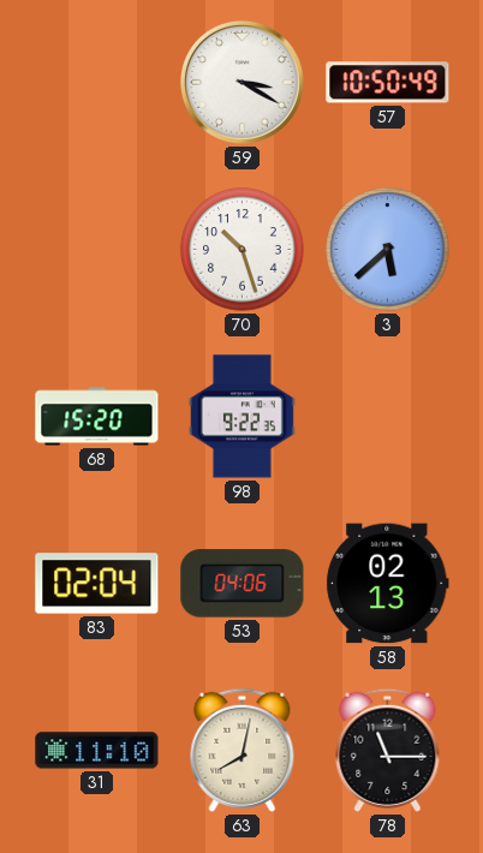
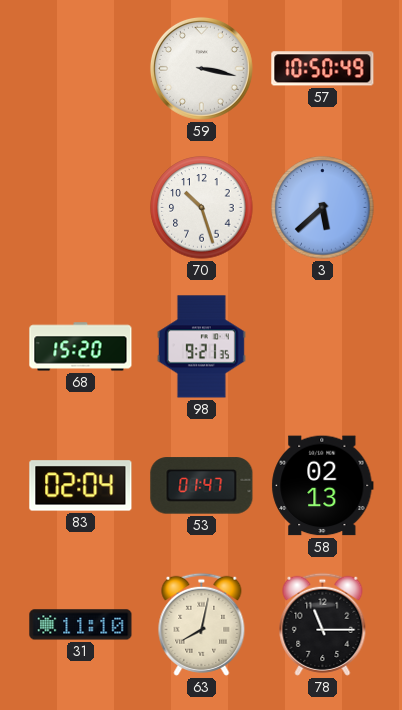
59: 3:20 -> 3:17
98: 9:22 -> 9:21
53: 04:06 -> 01:47
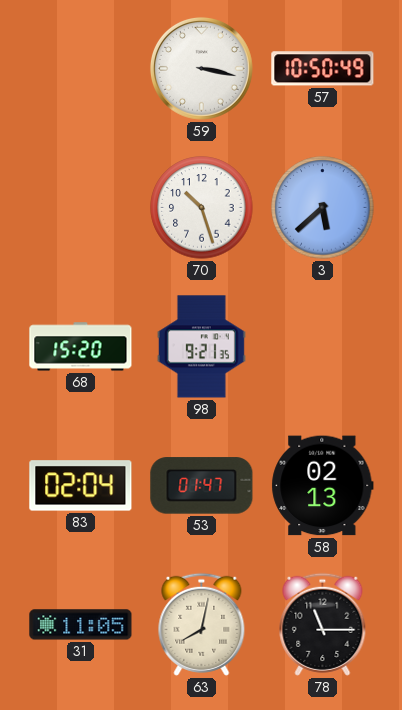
31: 11:10 -> 11:05
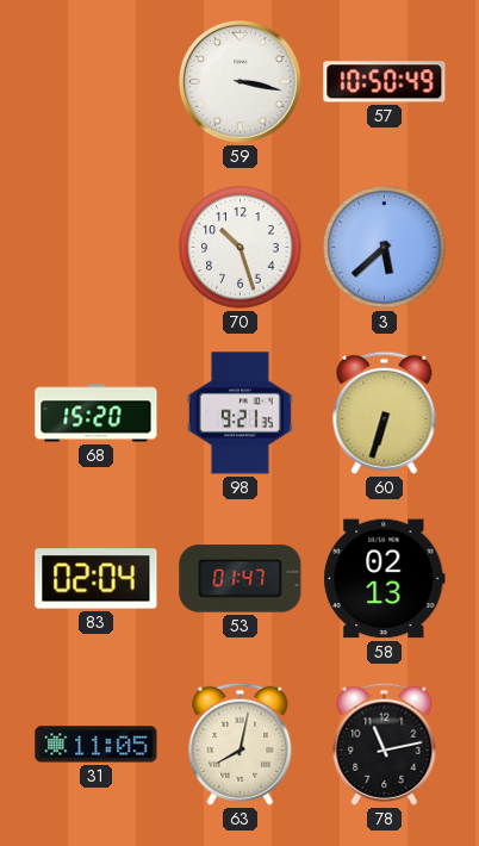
60: none -> 6:33
78: 11:15 -> 11:13
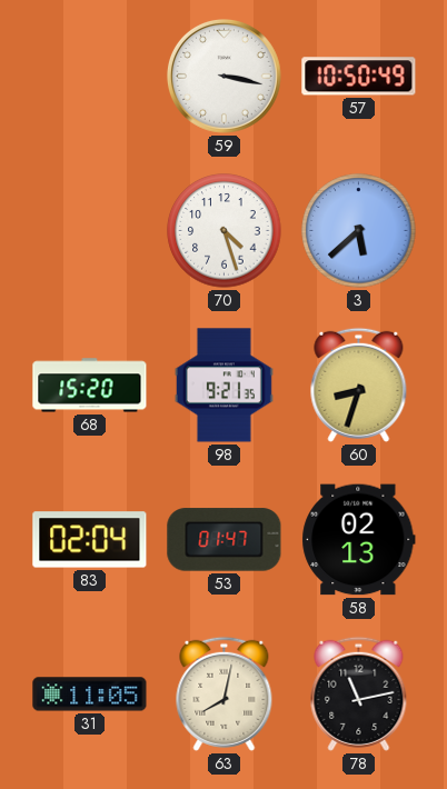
70: 10:27 -> 4:27
60: 6:33 -> 8:33
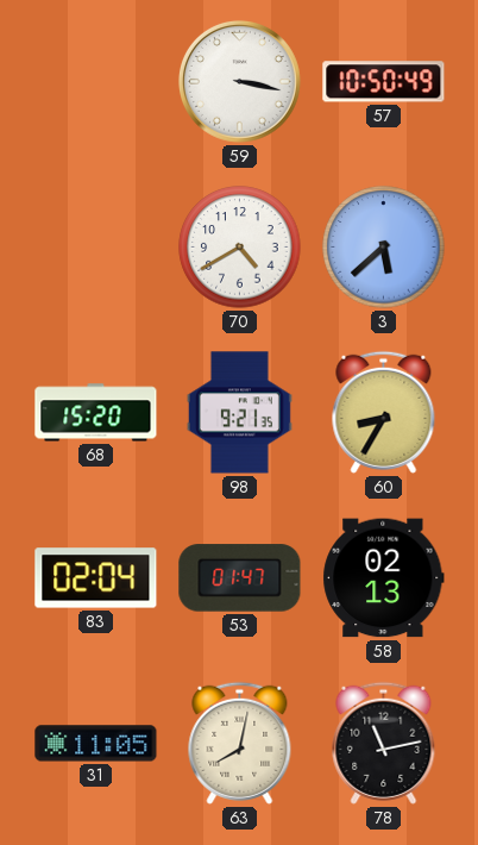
70: 4:27 -> 4:40
60: 8:33 -> 8:35
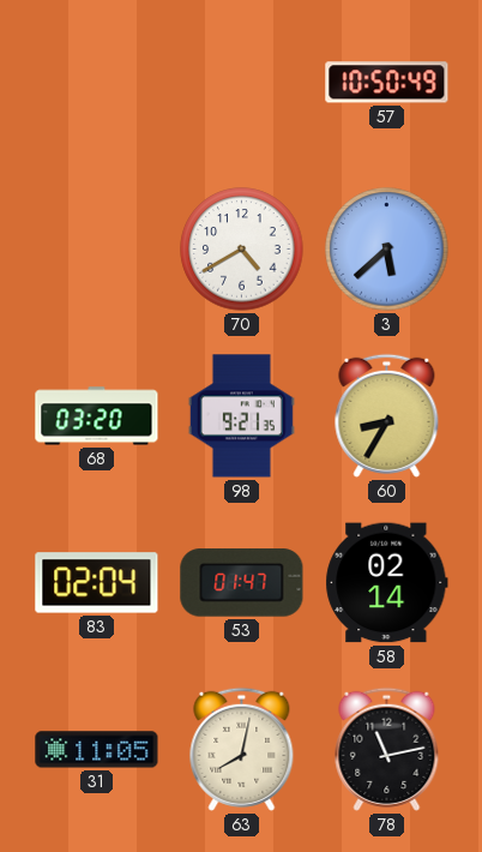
59: 3:17 -> none
68: 15:20 -> 03:20
58: 02:13 -> 02:14
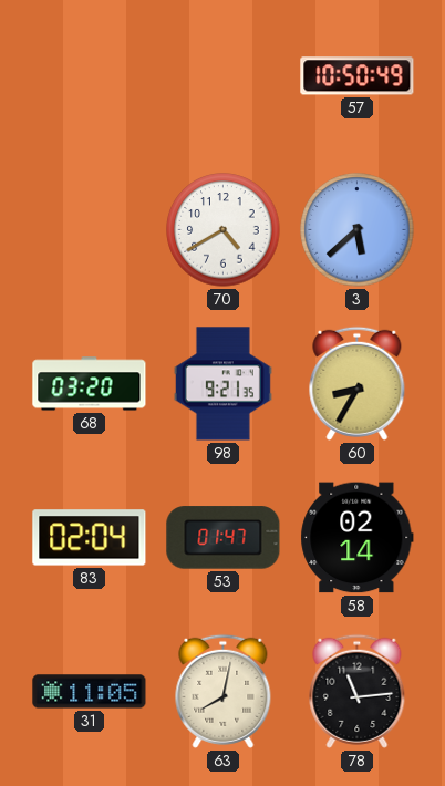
78: 11:13 -> 11:14
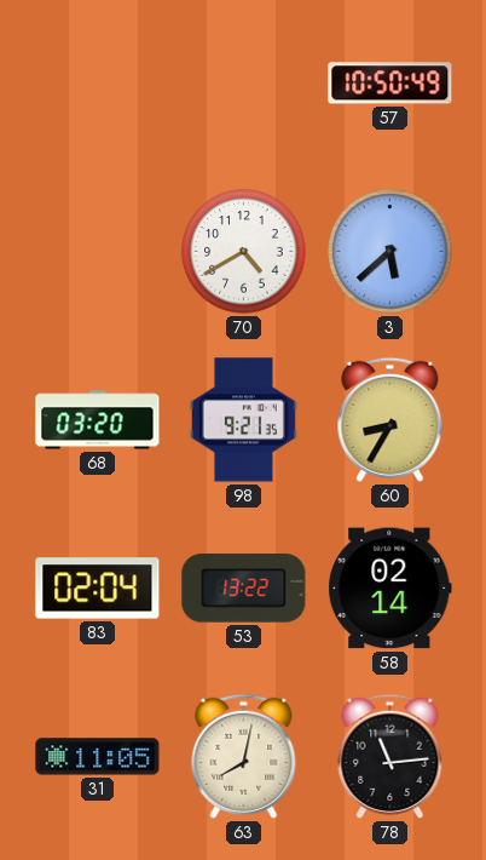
53: 01:47 -> 13:22
